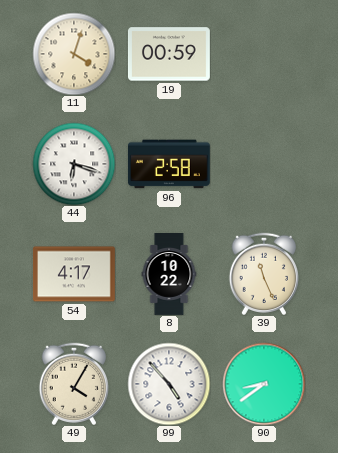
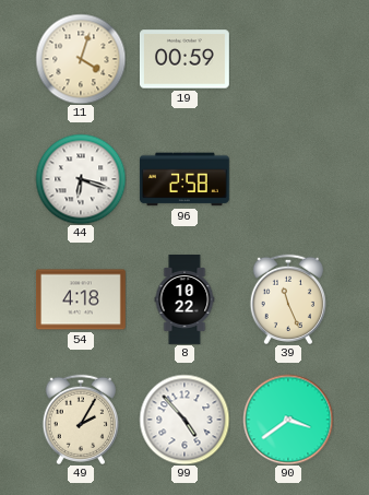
54: 4:17 -> 4:18
49: 4:05 -> 2:05
90: 8:39 -> 3:39
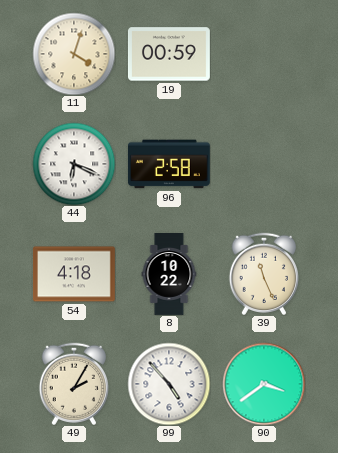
44: 6:18 -> 6:19
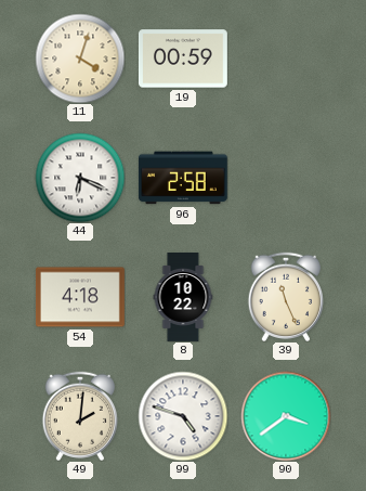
49: 2:05 -> 2:01
99: 4:53 -> 4:48
